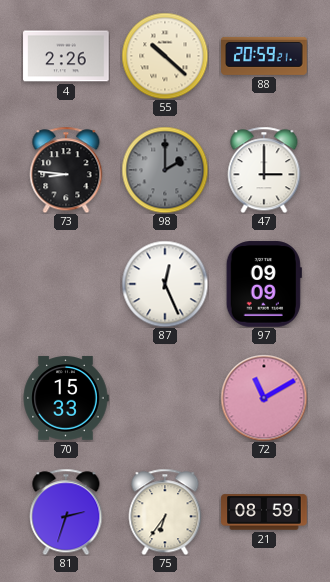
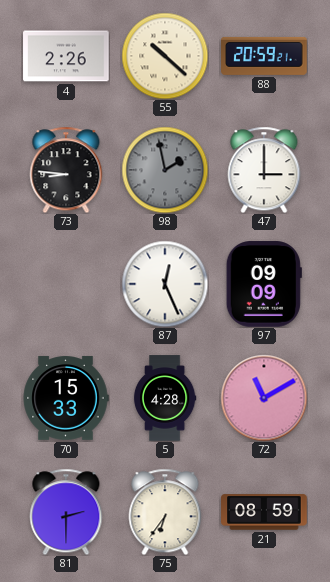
98: 2:00 -> 1:58
5: none -> 4:28
81: 2:33 -> 2:30
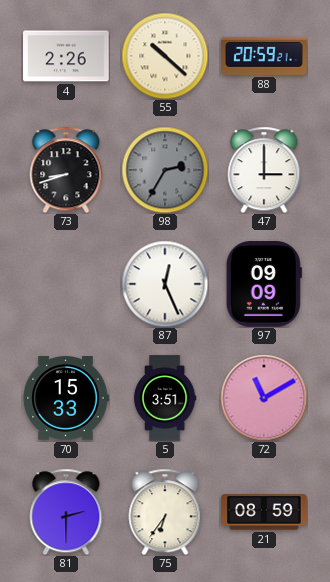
73: 8:46 -> 8:42
98: 1:58 -> 2:35
5: 4:28 -> 3:51
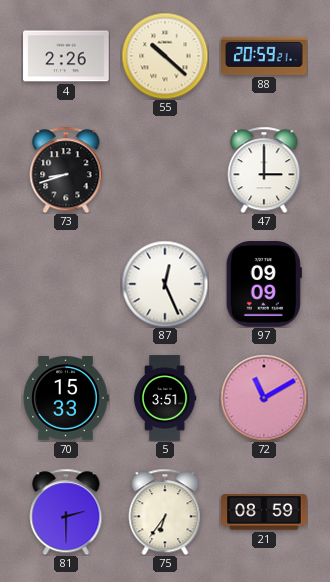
98: 2:35 -> none
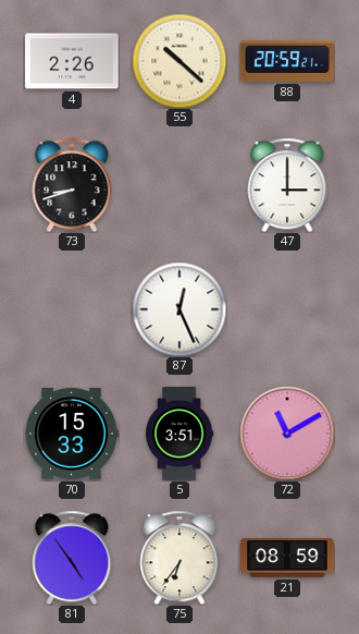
97: 09:09 -> none
81: 2:30 -> 4:54
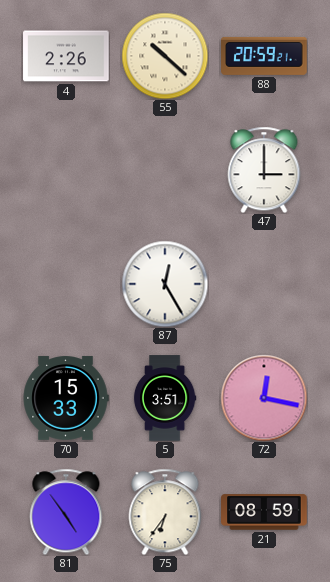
73: 8:42 -> none
87: 12:26 -> 12:25
72: 11:10 -> 12:17
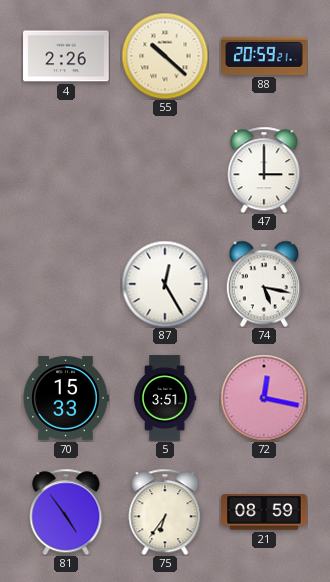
74: none -> 5:17
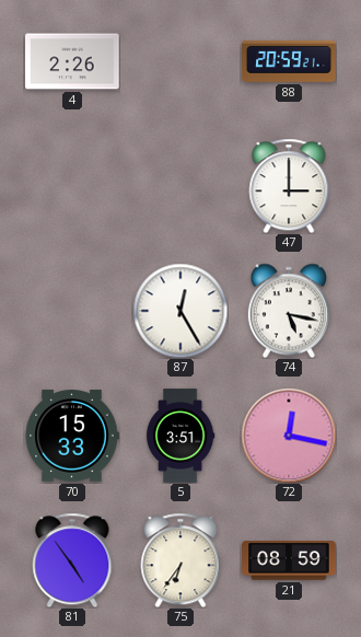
55: 10:22 -> none
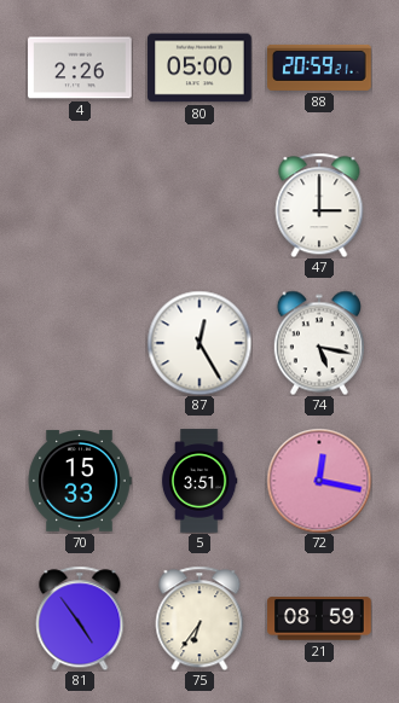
80: none -> 05:00
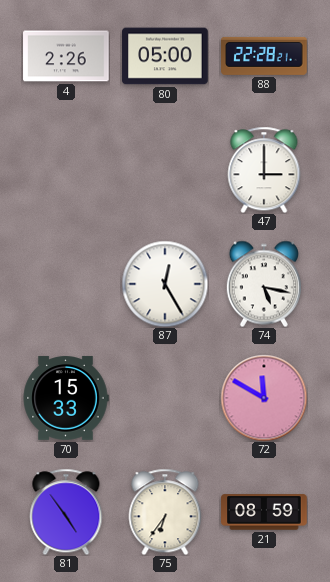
88: 20:59 -> 22:28
5: 3:51 -> none
72: 12:17 -> 11:50
